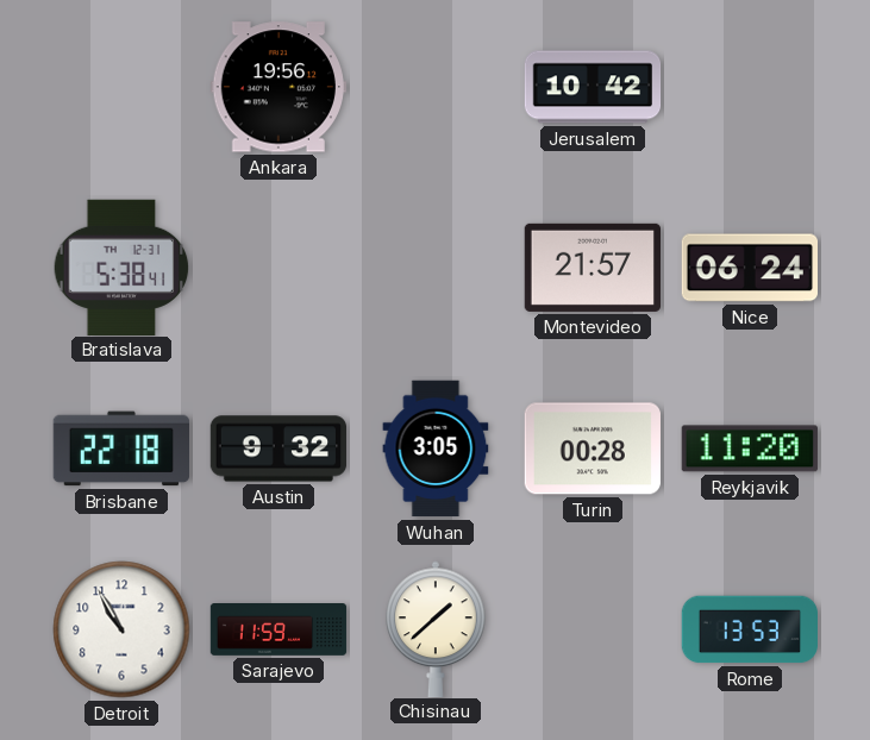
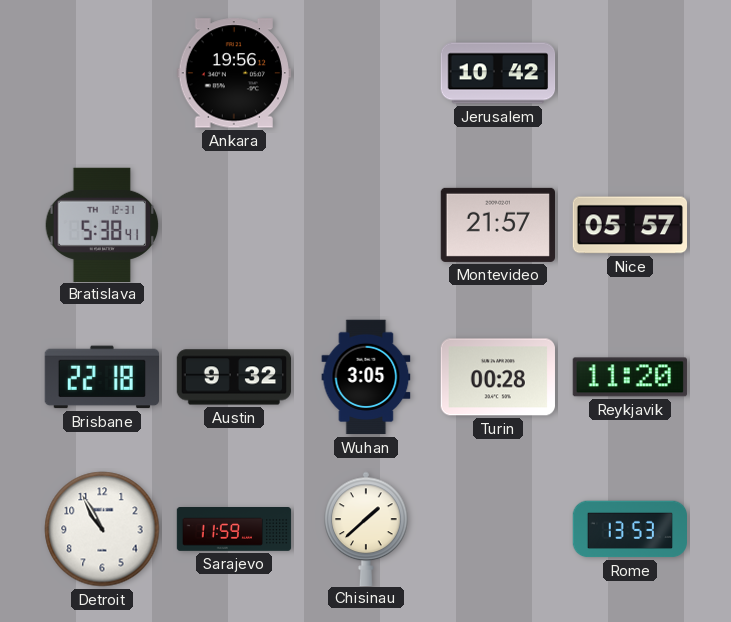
Nice: 06:24 -> 05:57
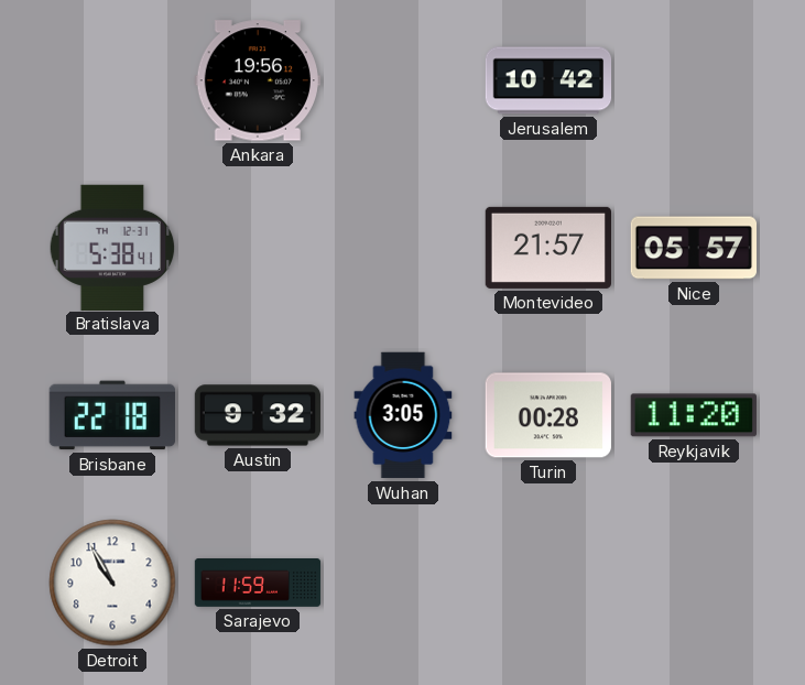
Chisinau: 1:38 -> none
Rome: 13:53 -> none
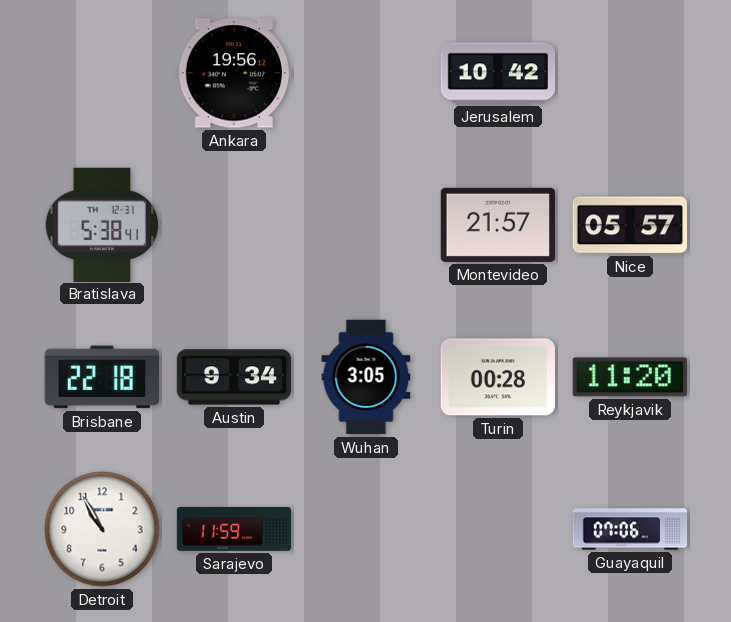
Austin: 9:32 -> 9:34
Guayaquil: none -> 07:06
